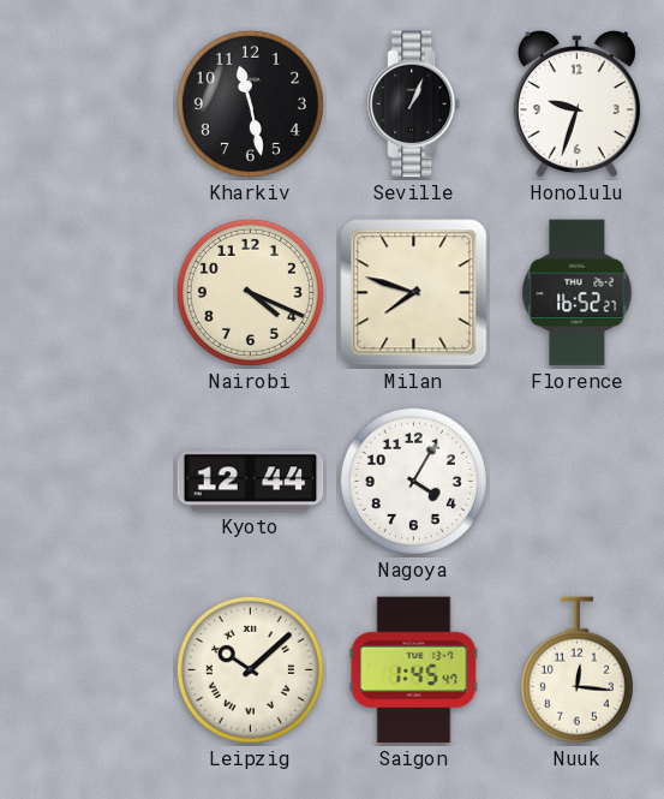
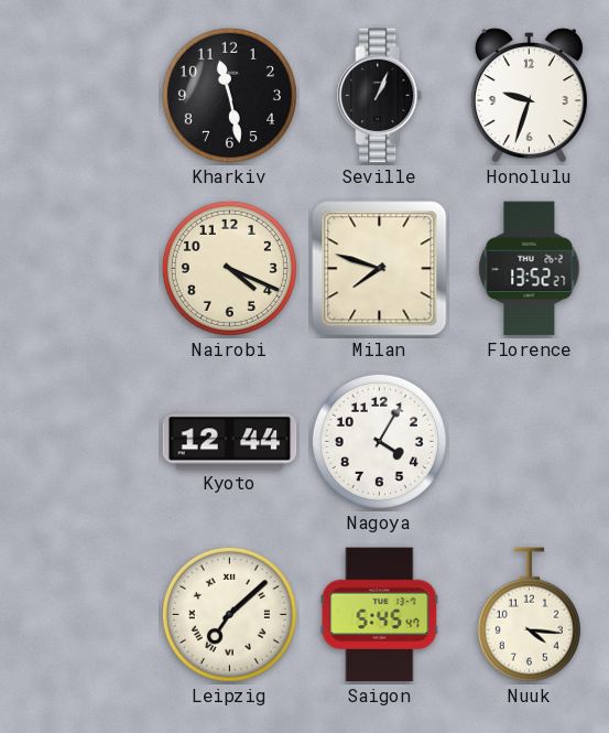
Florence: 16:52 -> 13:52
Leipzig: 10:08 -> 7:08
Saigon: 1:45 -> 5:45
Nuuk: 12:16 -> 4:16
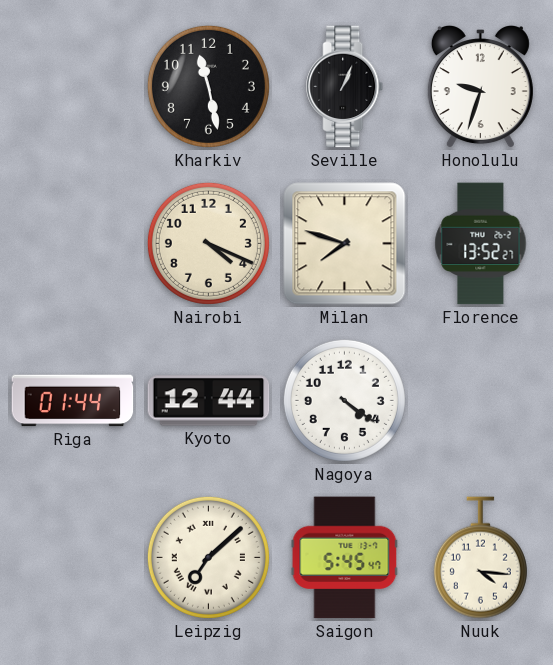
Riga: none -> 01:44
Nagoya: 4:05 -> 4:21
